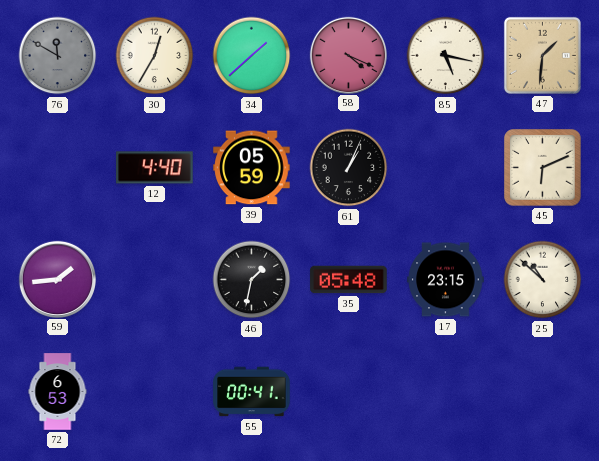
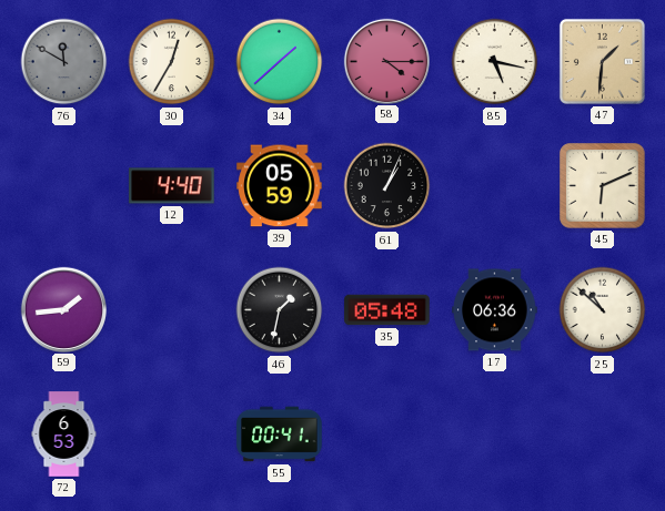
58: 4:19 -> 4:15
17: 23:15 -> 06:36
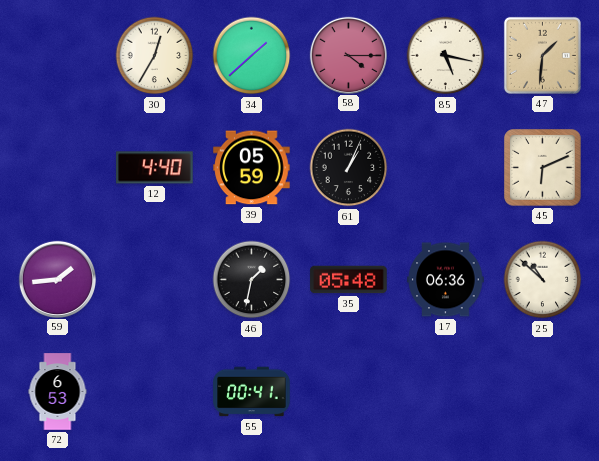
76: 11:50 -> none
